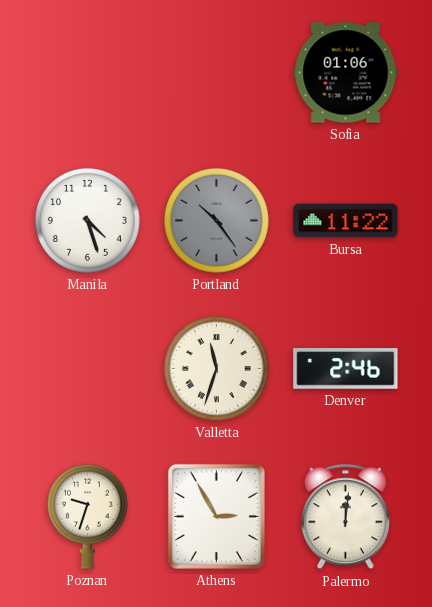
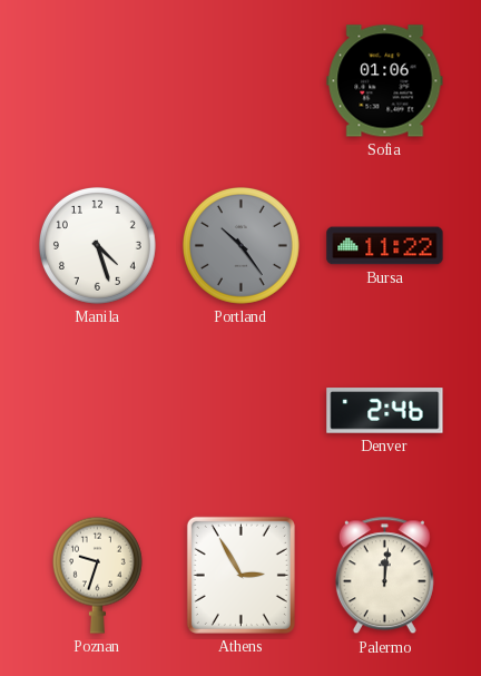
Valletta: 11:33 -> none
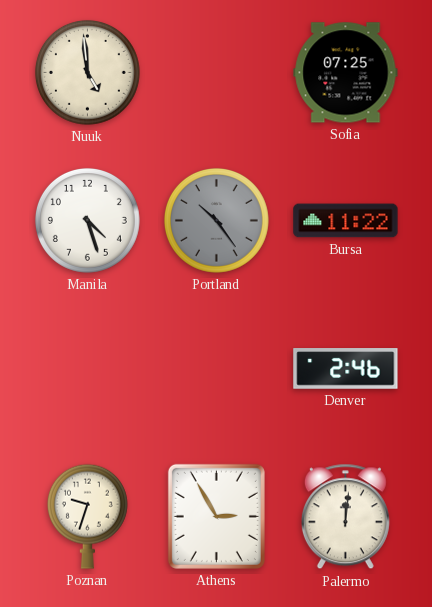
Nuuk: none -> 4:59
Sofia: 01:06 -> 07:25
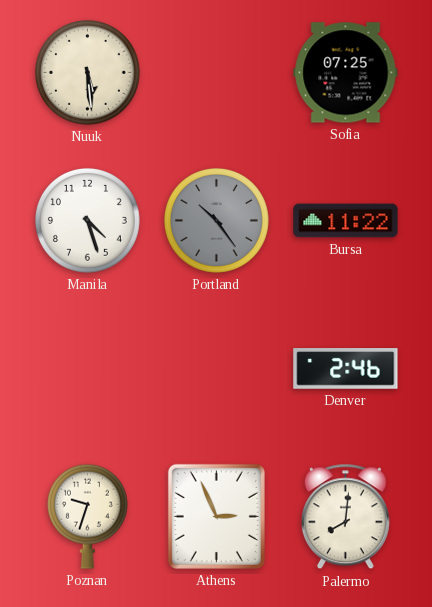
Nuuk: 4:59 -> 5:29
Athens: 2:55 -> 2:56
Palermo: 12:01 -> 8:01
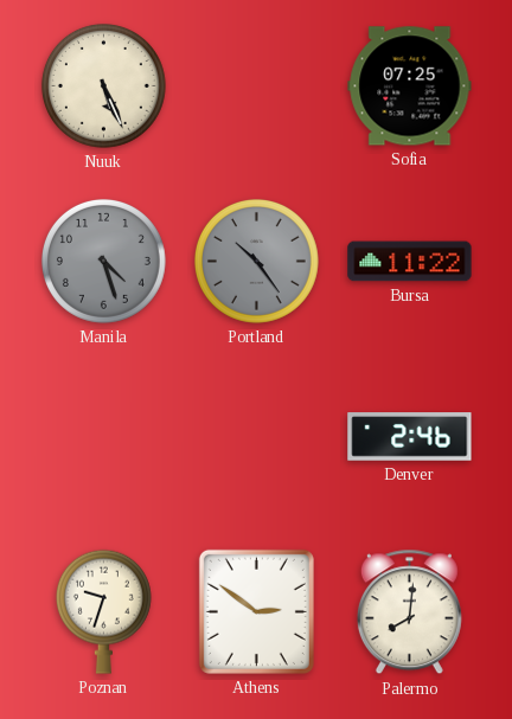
Nuuk: 5:29 -> 5:26
Manila dial: white -> grey
Athens: 2:56 -> 2:51
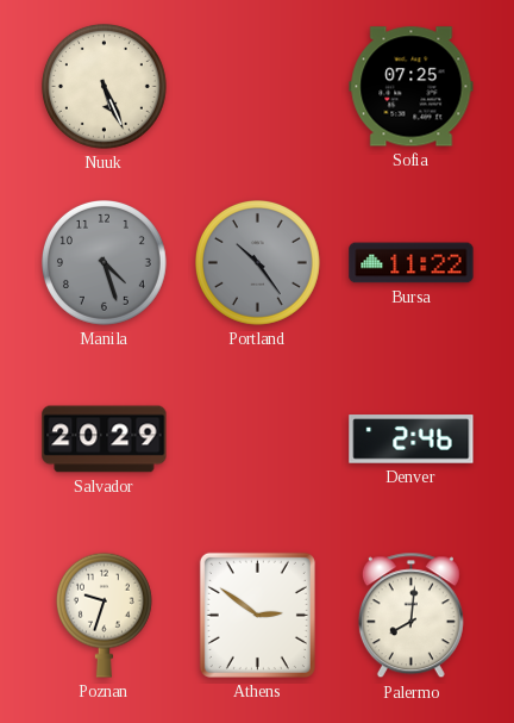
Salvador: none -> 20:29
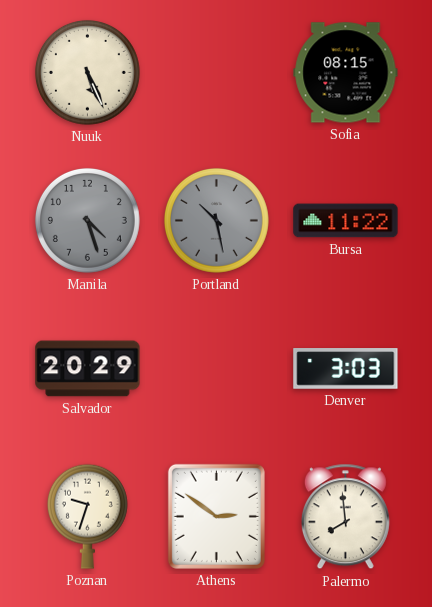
Sofia: 07:25 -> 08:15
Portland: 10:24 -> 10:28
Denver: 2:46 -> 3:03
Palermo: 8:01 -> 7:59
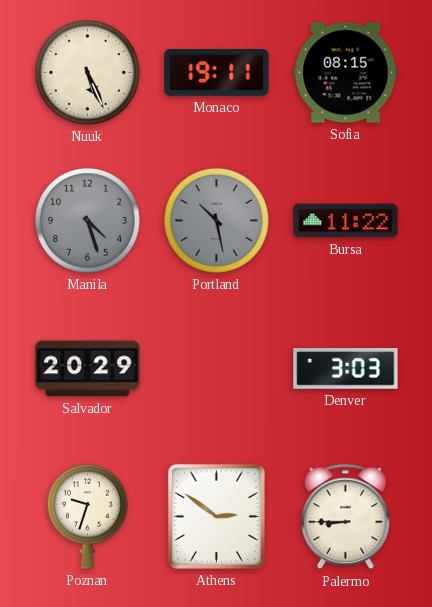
Monaco: none -> 19:11
Palermo: 7:59 -> 8:45
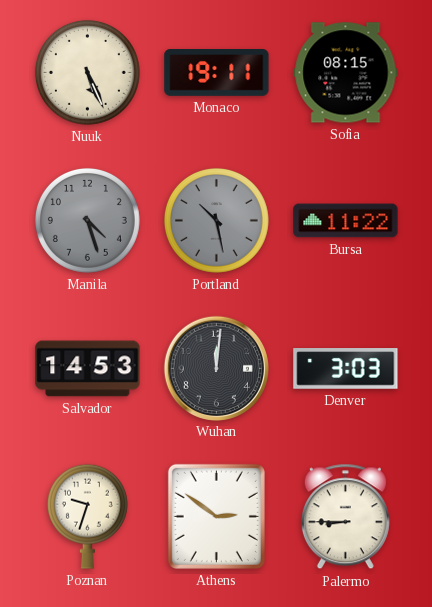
Salvador: 20:29 -> 14:53
Wuhan: none -> 12:01
